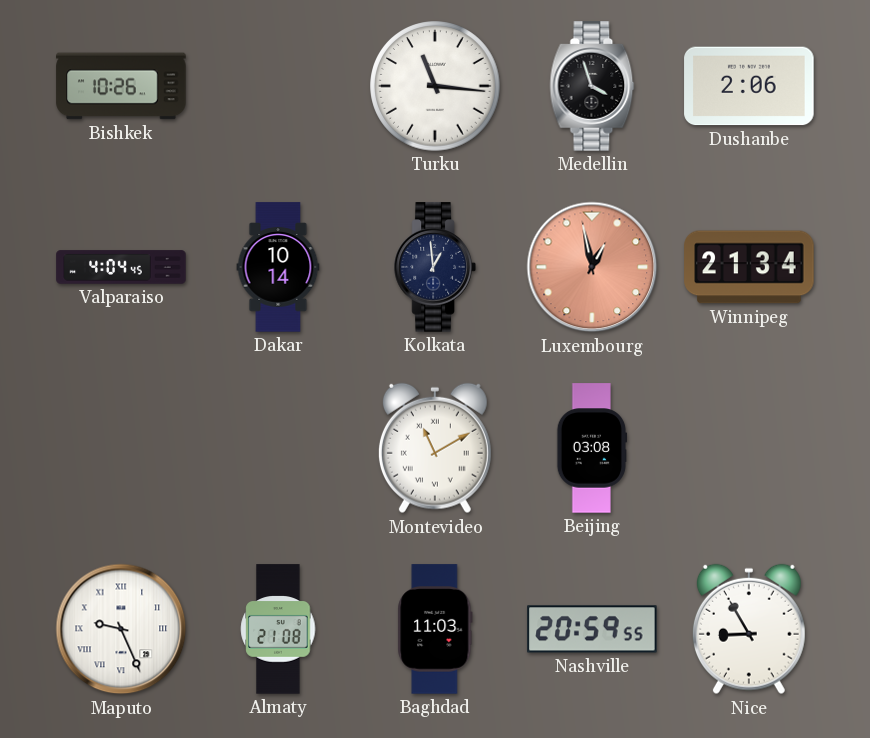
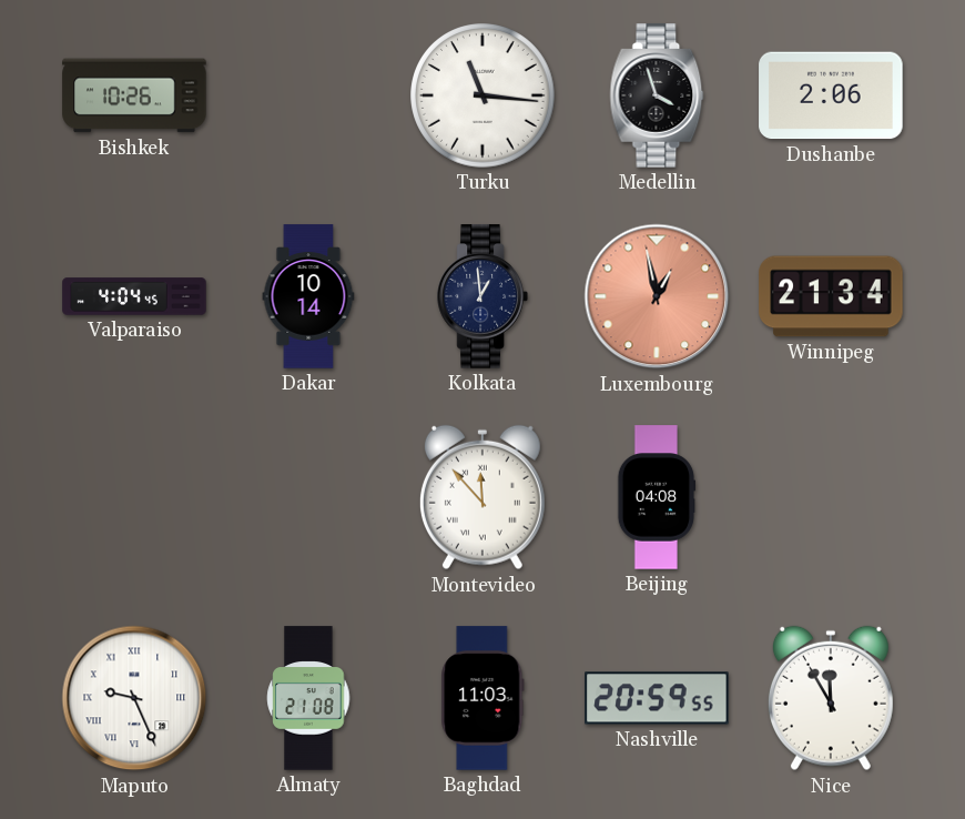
Montevideo: 11:10 -> 11:53
Beijing: 03:08 -> 04:08
Nice: 8:55 -> 11:55
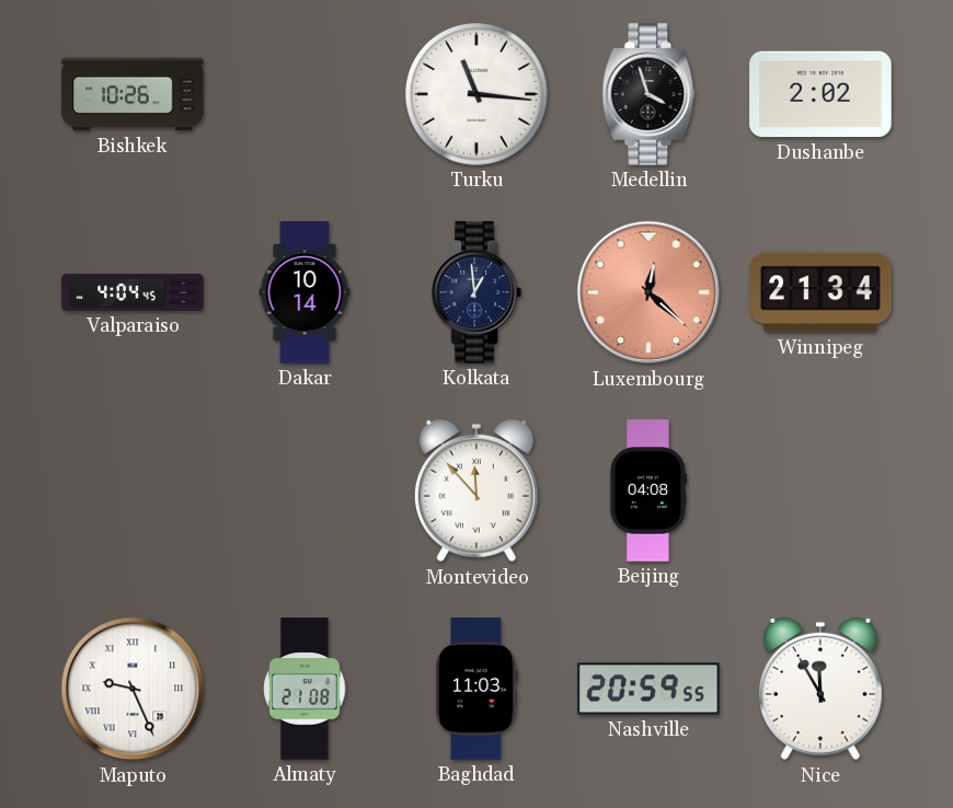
Dushanbe: 2:06 -> 2:02
Luxembourg: 12:58 -> 12:22
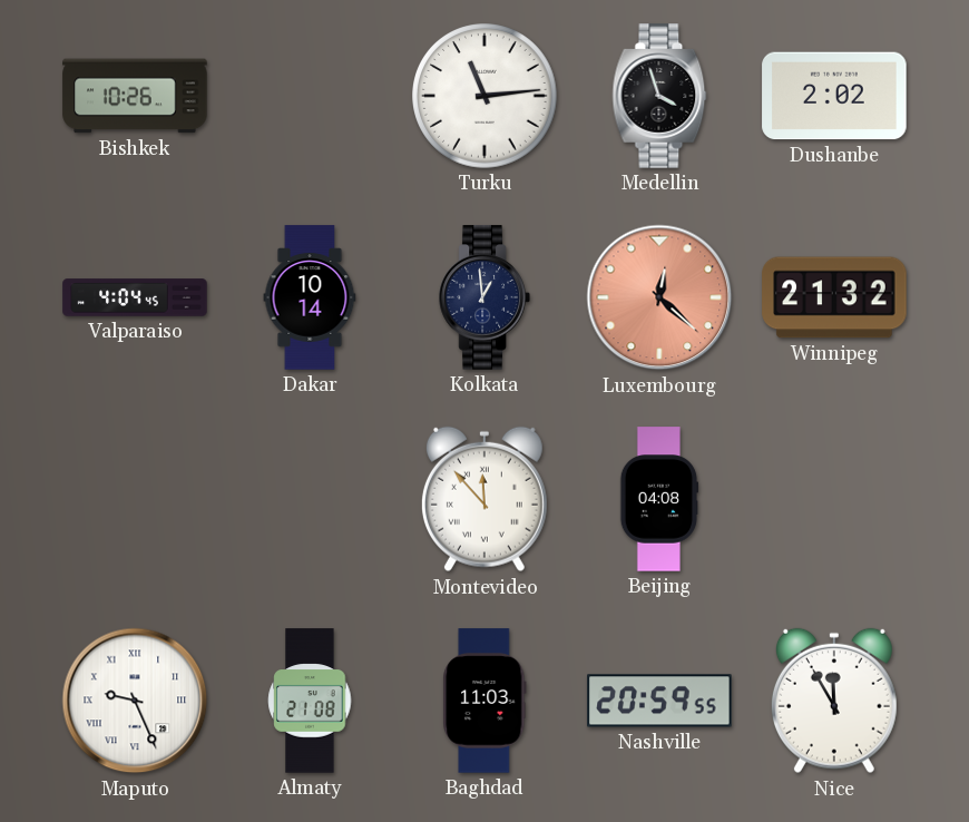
Turku: 11:16 -> 11:14
Winnipeg: 21:34 -> 21:32
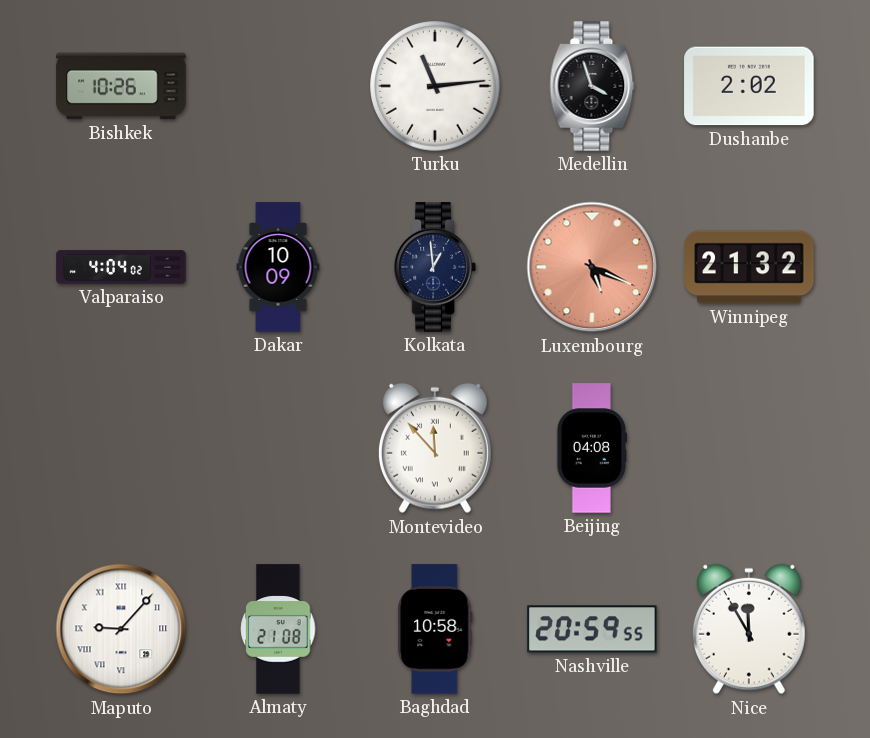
Valparaiso: 4:04:45 -> 4:04:02
Dakar: 10:14 -> 10:09
Luxembourg: 12:22 -> 5:19
Maputo: 9:26 -> 9:07
Baghdad: 11:03 -> 10:58
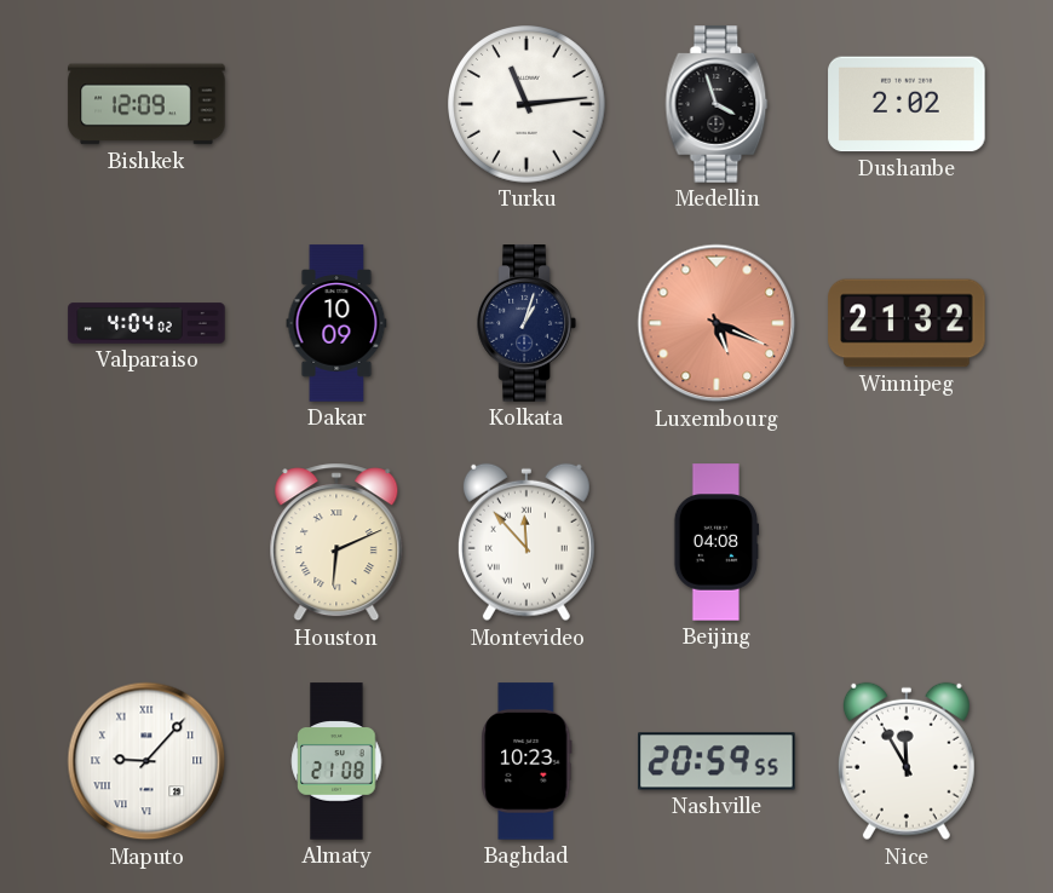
Bishkek: 10:26 -> 12:09
Kolkata: 12:59 -> 1:03
Houston: none -> 6:11
Baghdad: 10:58 -> 10:23
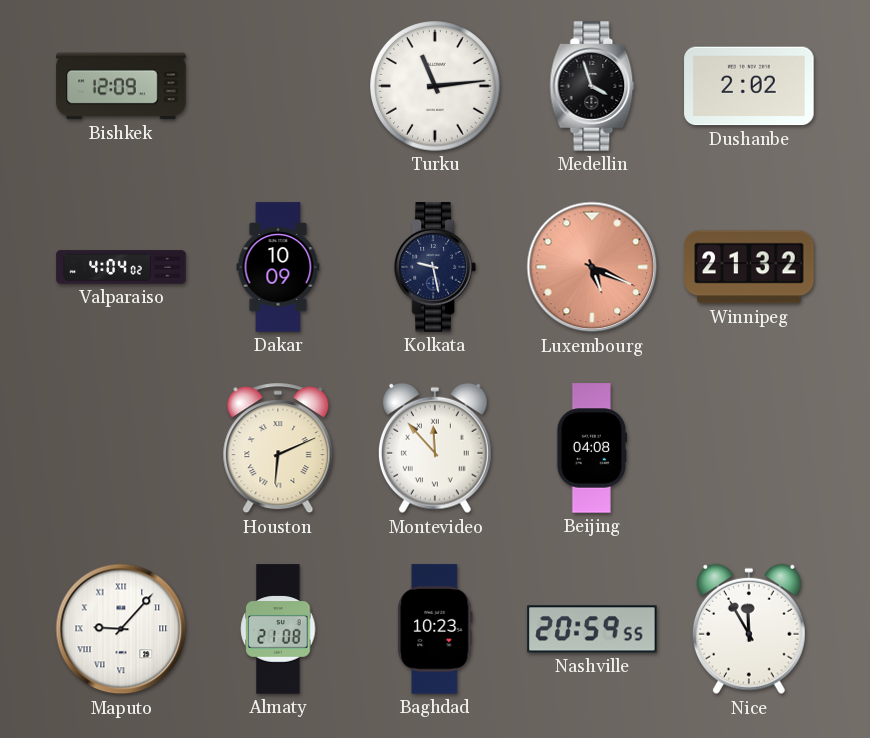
Kolkata: 1:03 -> 9:28
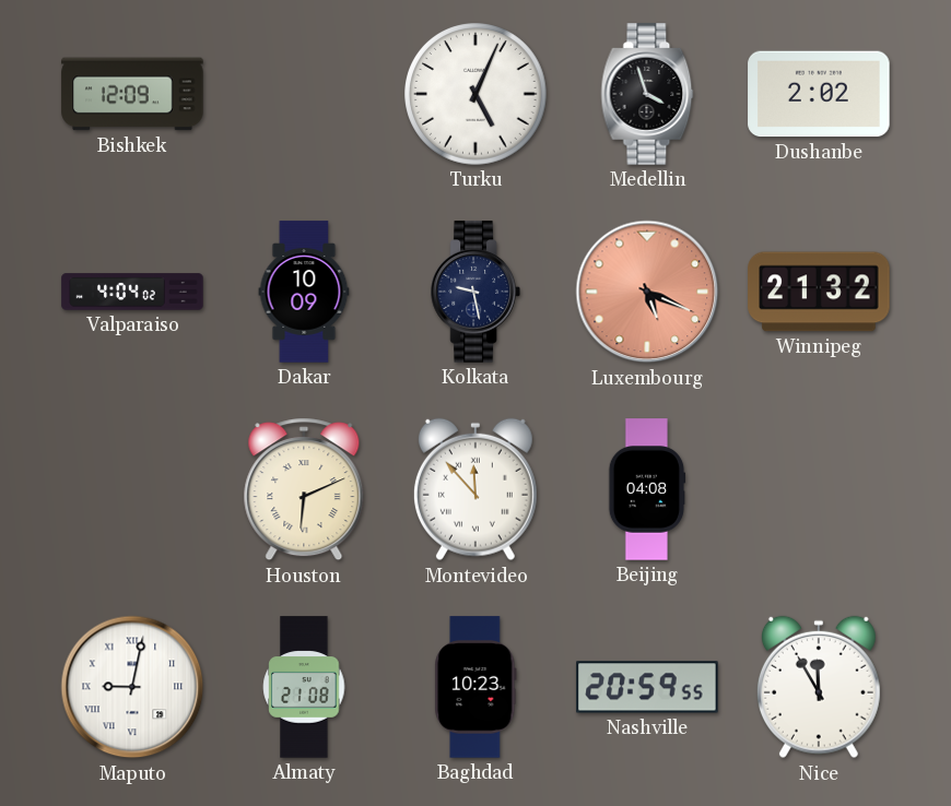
Turku: 11:14 -> 5:04
Maputo: 9:07 -> 9:02
